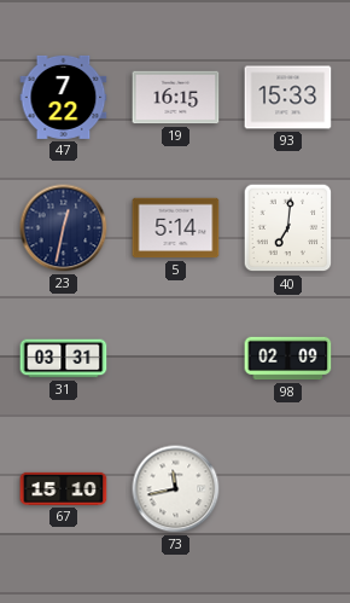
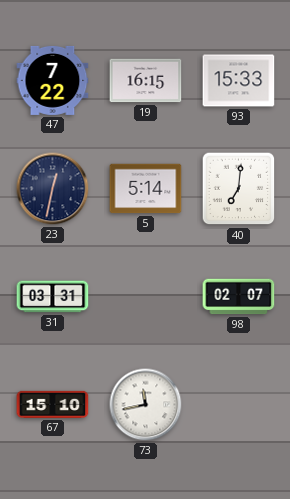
98: 02:09 -> 02:07
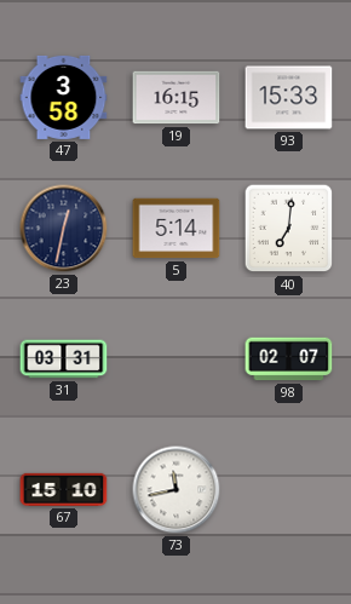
47: 7:22 -> 3:58
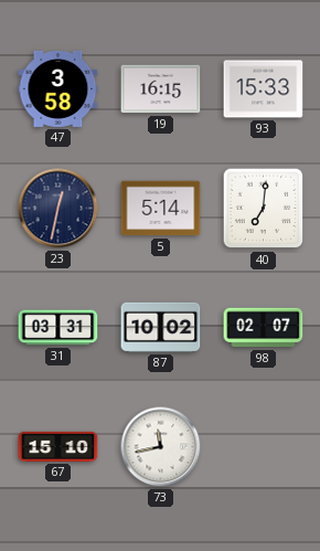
87: none -> 10:02
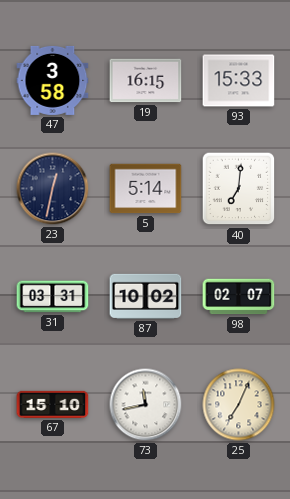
25: none -> 7:04
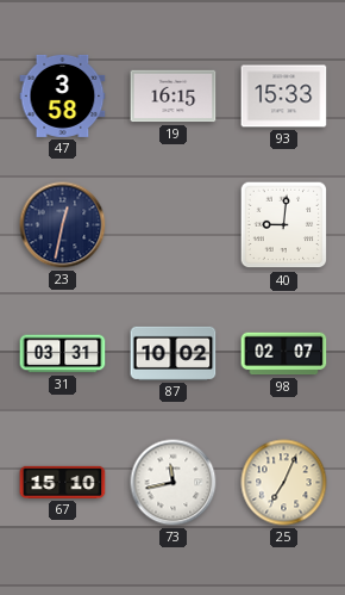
5: 5:14 -> none
40: 7:01 -> 9:01
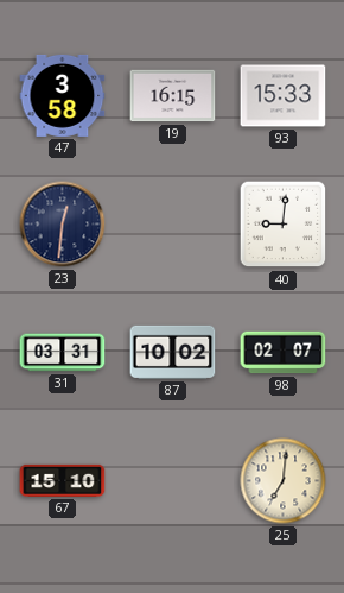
23: 12:32 -> 12:31
73: 11:43 -> none
25: 7:04 -> 7:01
